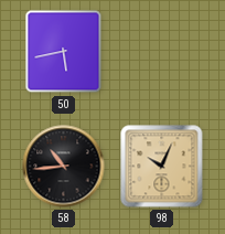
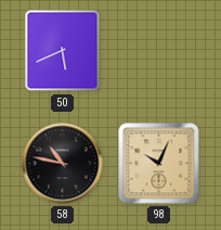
50: 5:43 -> 5:41
58: 10:44 -> 10:47
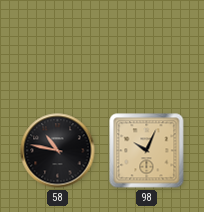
50: 5:41 -> none
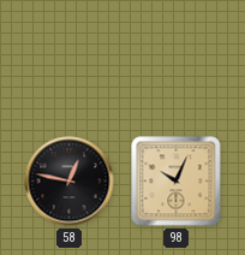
58: 10:47 -> 12:47
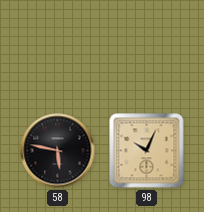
58: 12:47 -> 5:47
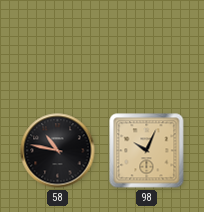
58: 5:47 -> 10:47
